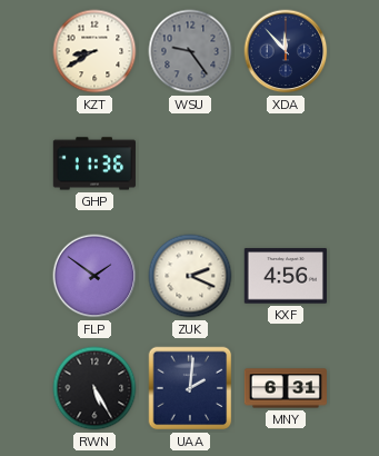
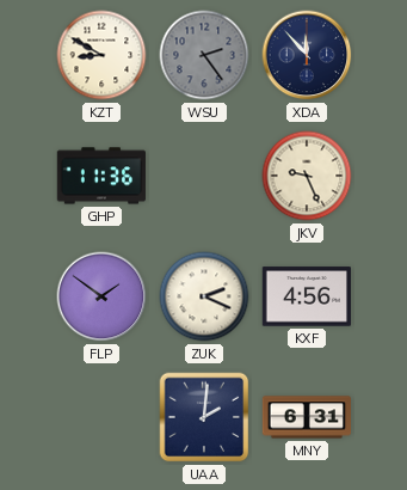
KZT: 8:40 -> 8:50
WSU: 9:24 -> 2:24
JKV: none -> 9:26
RWN: 5:25 -> none
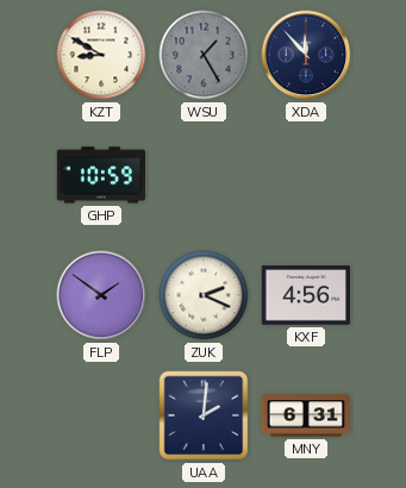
WSU: 2:24 -> 1:25
GHP: 11:36 -> 10:59
JKV: 9:26 -> none
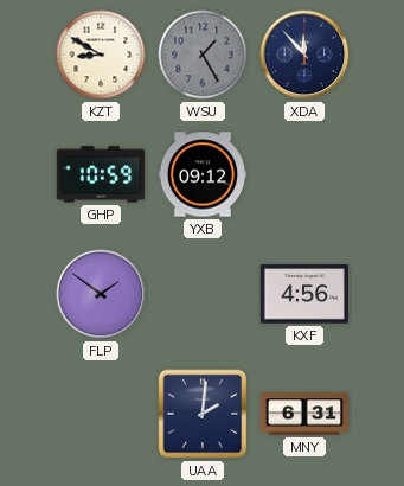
YXB: none -> 09:12
ZUK: 2:19 -> none
